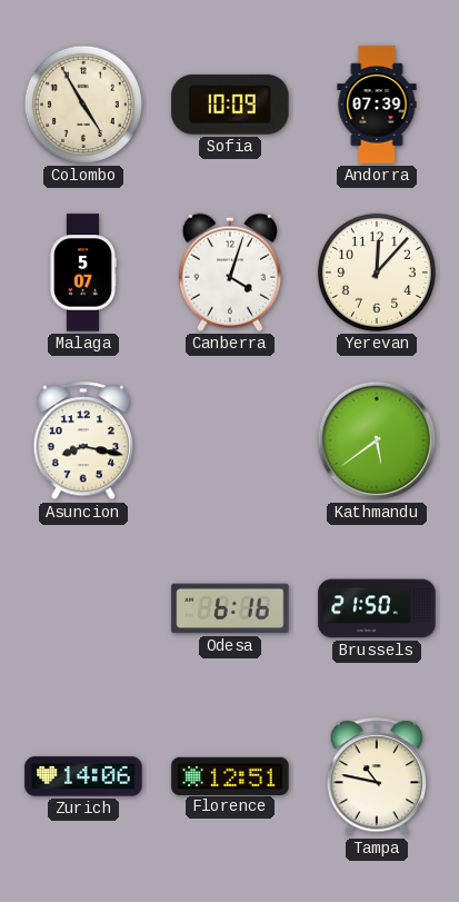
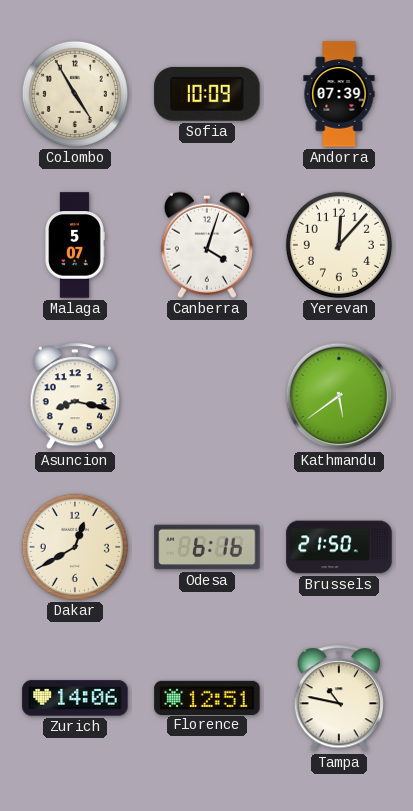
Dakar: none -> 12:40
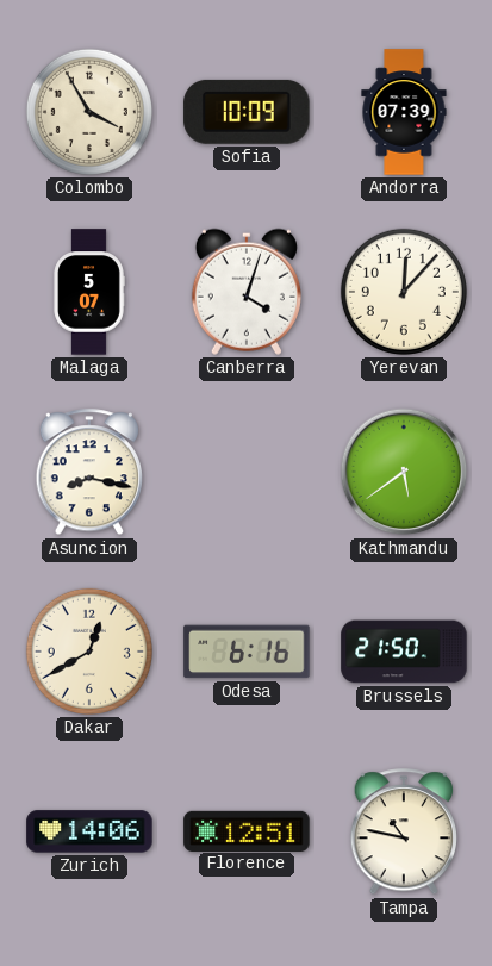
Colombo: 4:55 -> 3:55
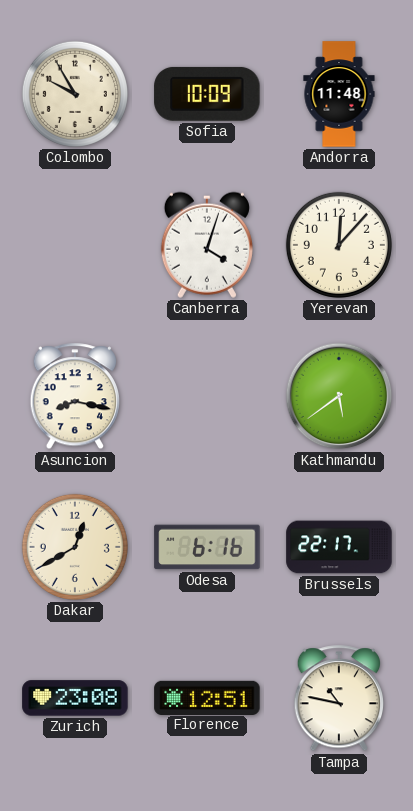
Colombo: 3:55 -> 9:55
Andorra: 07:39 -> 11:48
Malaga: 5:07 -> none
Brussels: 21:50 -> 22:17
Zurich: 14:06 -> 23:08
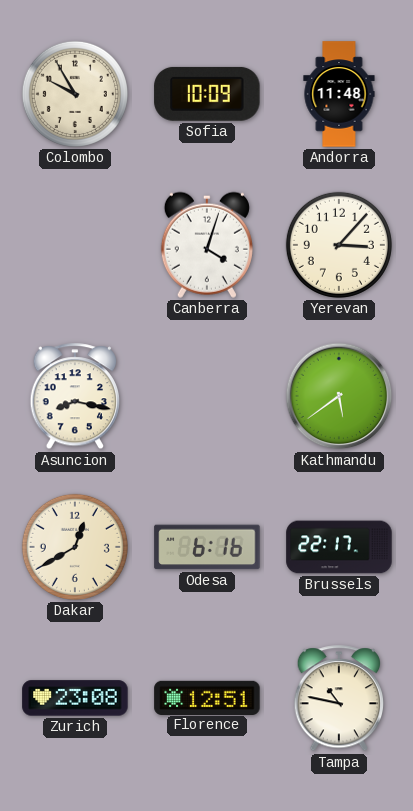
Yerevan: 12:07 -> 3:07
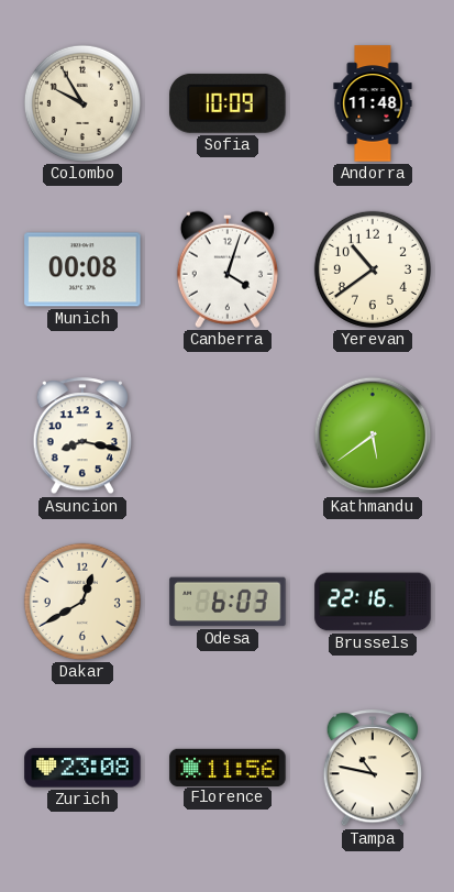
Munich: none -> 00:08
Yerevan: 3:07 -> 10:39
Odesa: 6:16 -> 6:03
Brussels: 22:17 -> 22:16
Florence: 12:51 -> 11:56
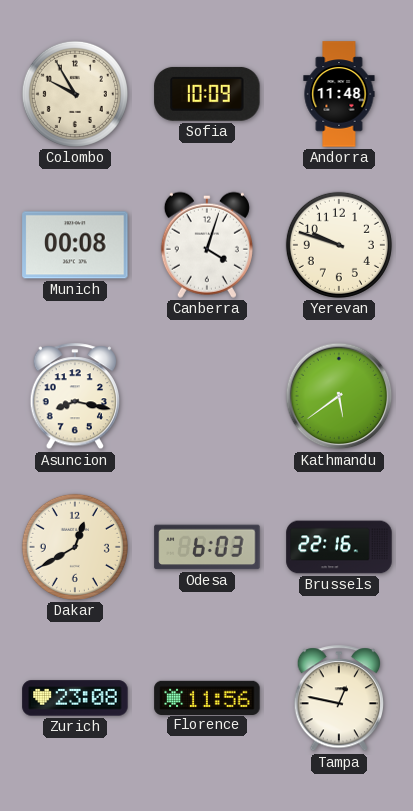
Yerevan: 10:39 -> 9:48
Tampa: 10:47 -> 12:47
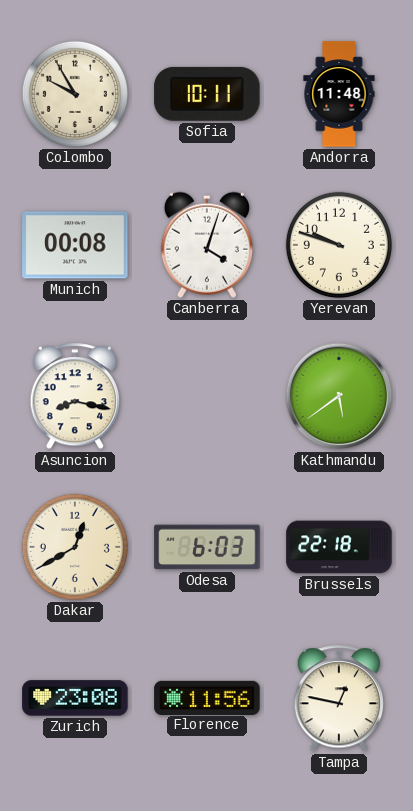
Sofia: 10:09 -> 10:11
Brussels: 22:16 -> 22:18
